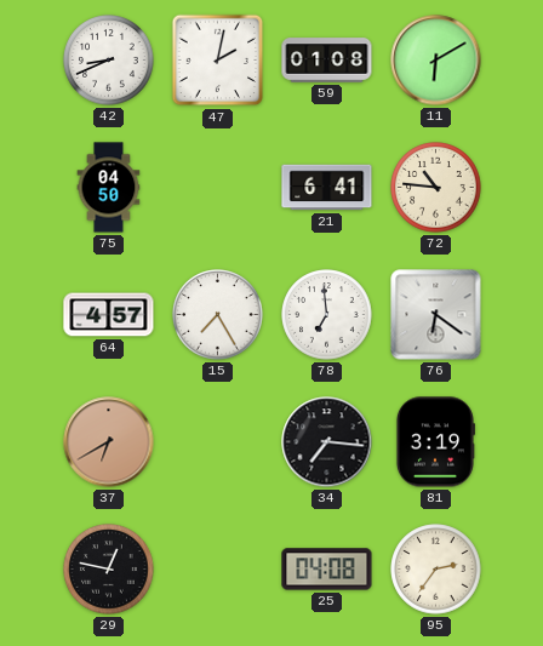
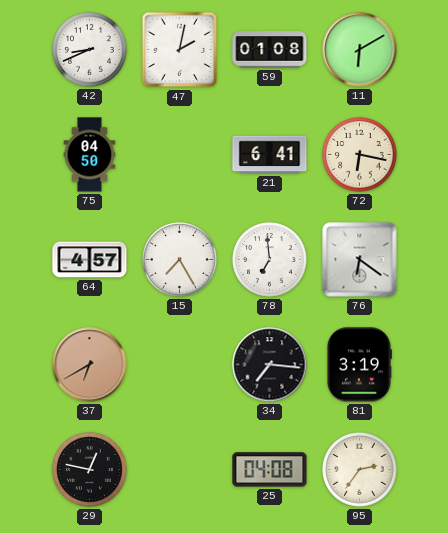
72: 10:46 -> 6:17
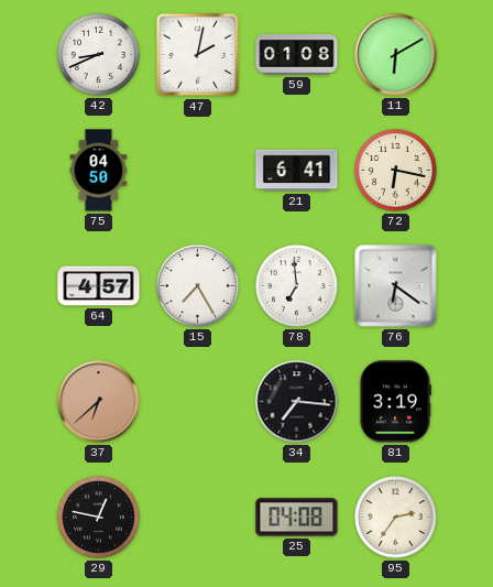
37: 6:40 -> 6:38
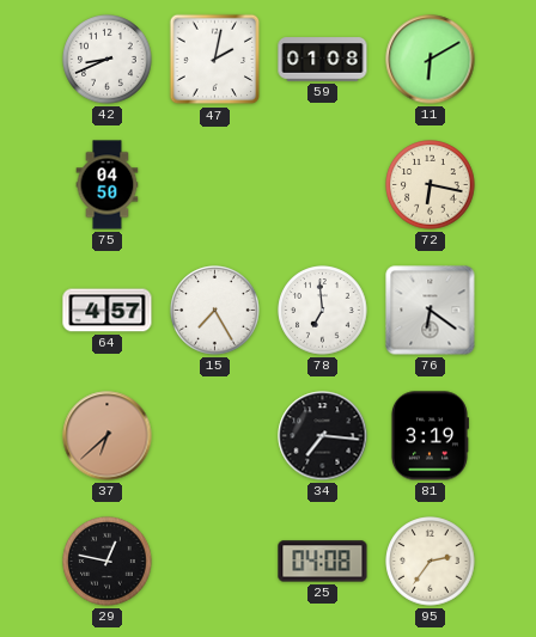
21: 6:41 -> none
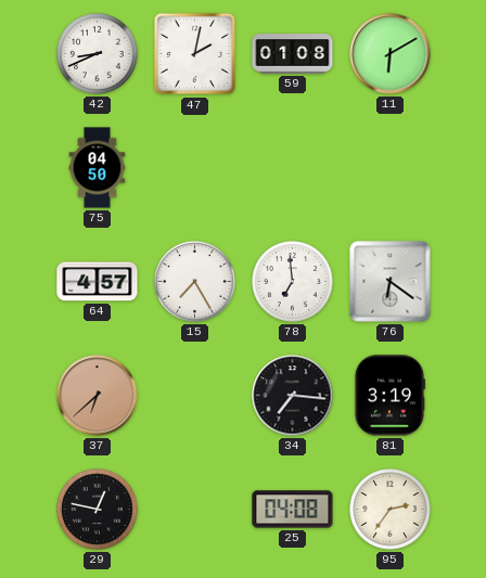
72: 6:17 -> none
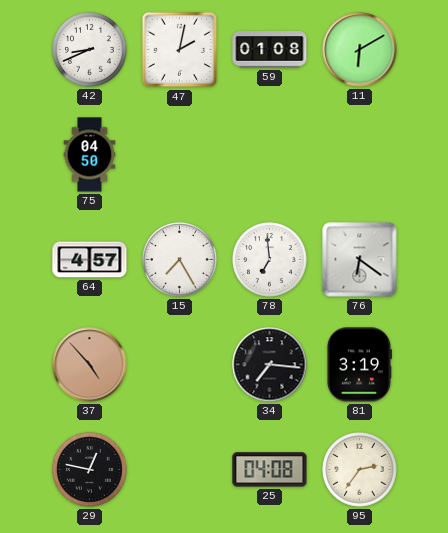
37: 6:38 -> 4:53
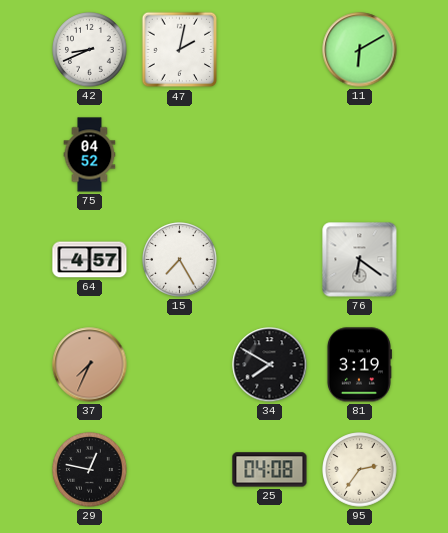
59: 01:08 -> none
75: 04:50 -> 04:52
78: 6:59 -> none
37: 4:53 -> 7:34
34: 7:16 -> 7:50
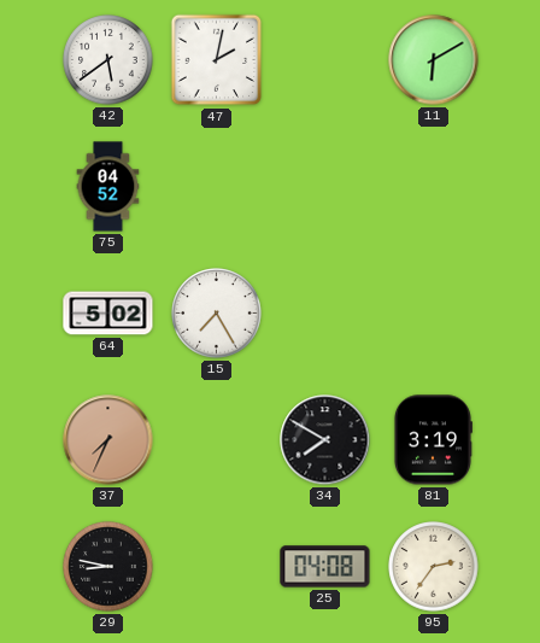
42: 8:41 -> 5:39
64: 4:57 -> 5:02
76: 6:21 -> none
29: 12:47 -> 8:47
